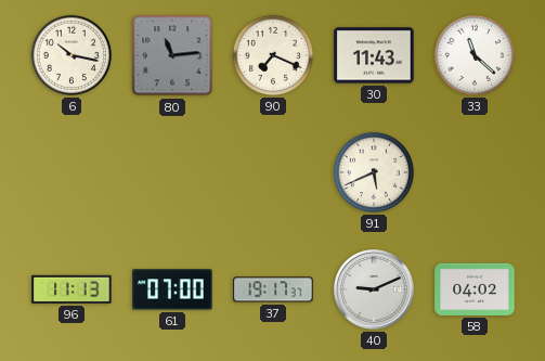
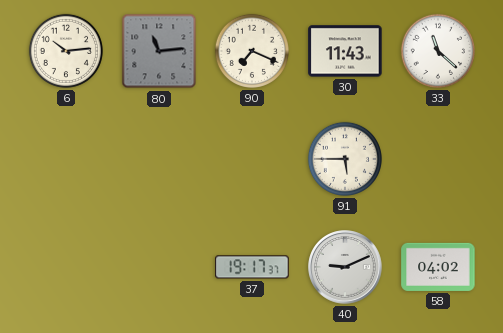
6: 10:17 -> 10:14
91: 5:41 -> 5:45
96: 11:13 -> none
61: 07:00 -> none
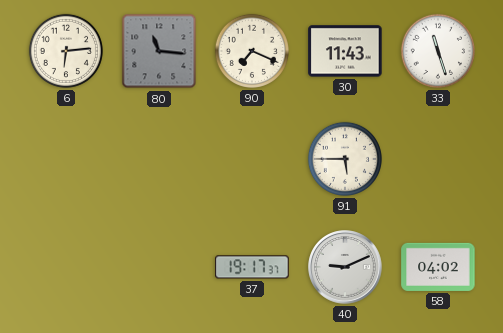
6: 10:14 -> 6:14
80: 11:14 -> 11:16
33: 11:22 -> 11:27
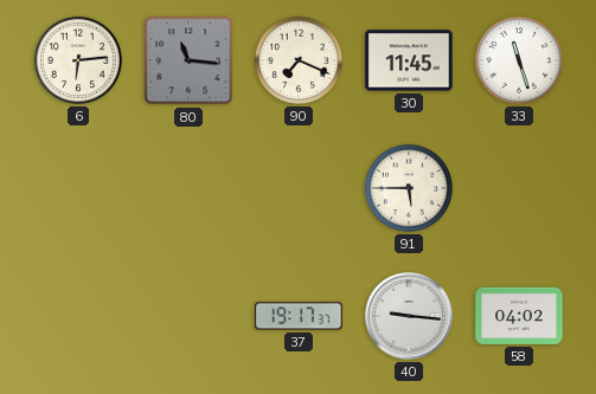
30: 11:43 -> 11:45
40: 9:11 -> 9:16
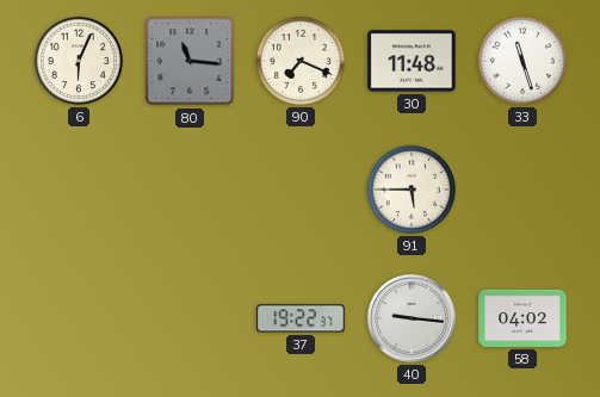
6: 6:14 -> 6:04
30: 11:45 -> 11:48
37: 19:17 -> 19:22
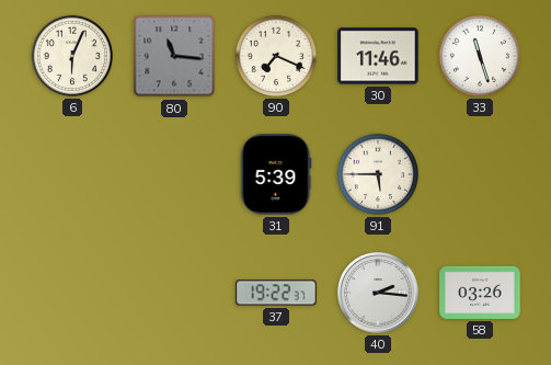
30: 11:48 -> 11:46
31: none -> 5:39
40: 9:16 -> 2:16
58: 04:02 -> 03:26
